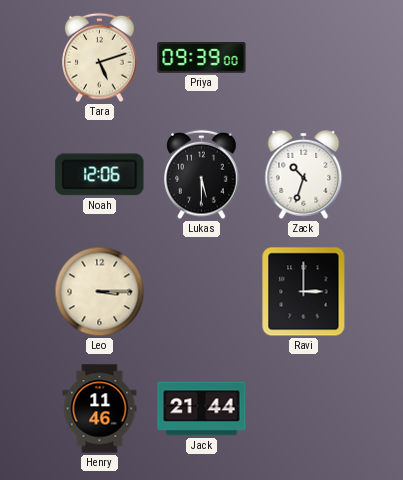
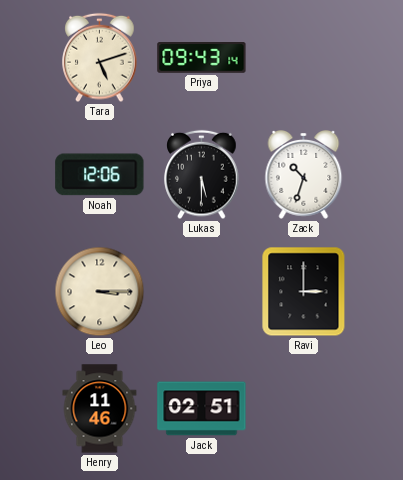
Priya: 09:39 -> 09:43
Jack: 21:44 -> 02:51
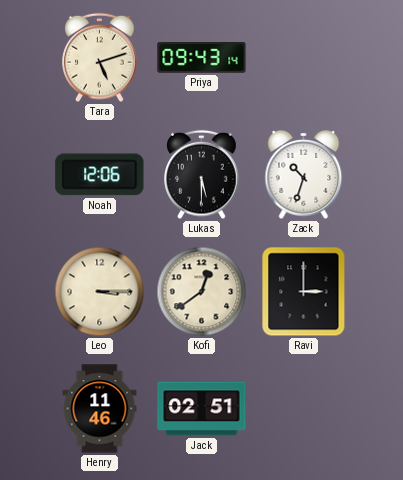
Kofi: none -> 12:39
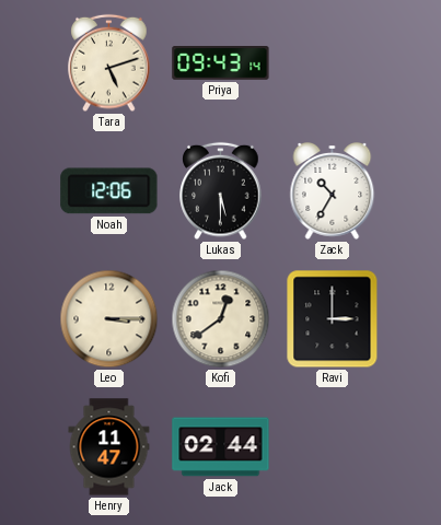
Zack: 10:33 -> 10:35
Henry: 11:46 -> 11:47
Jack: 02:51 -> 02:44
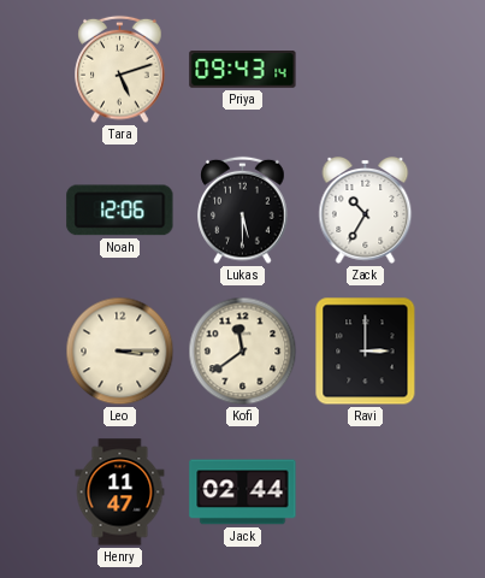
Kofi: 12:39 -> 11:39
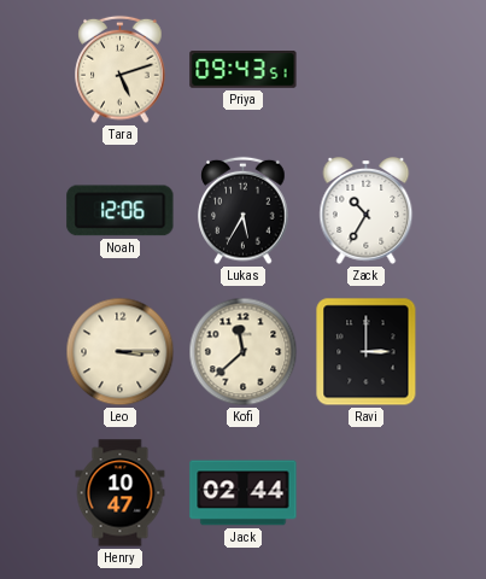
Priya: 09:43:14 -> 09:43:51
Lukas: 5:30 -> 5:35
Kofi: 11:39 -> 11:38
Henry: 11:47 -> 10:47
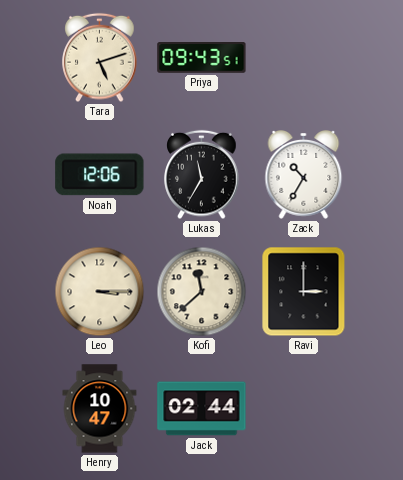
Lukas: 5:35 -> 11:35
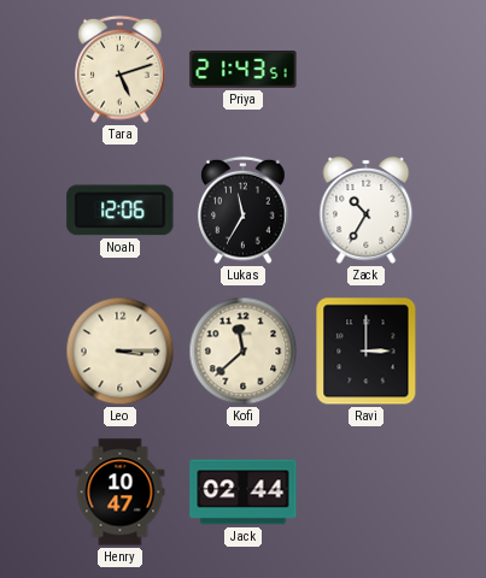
Priya: 09:43 -> 21:43
